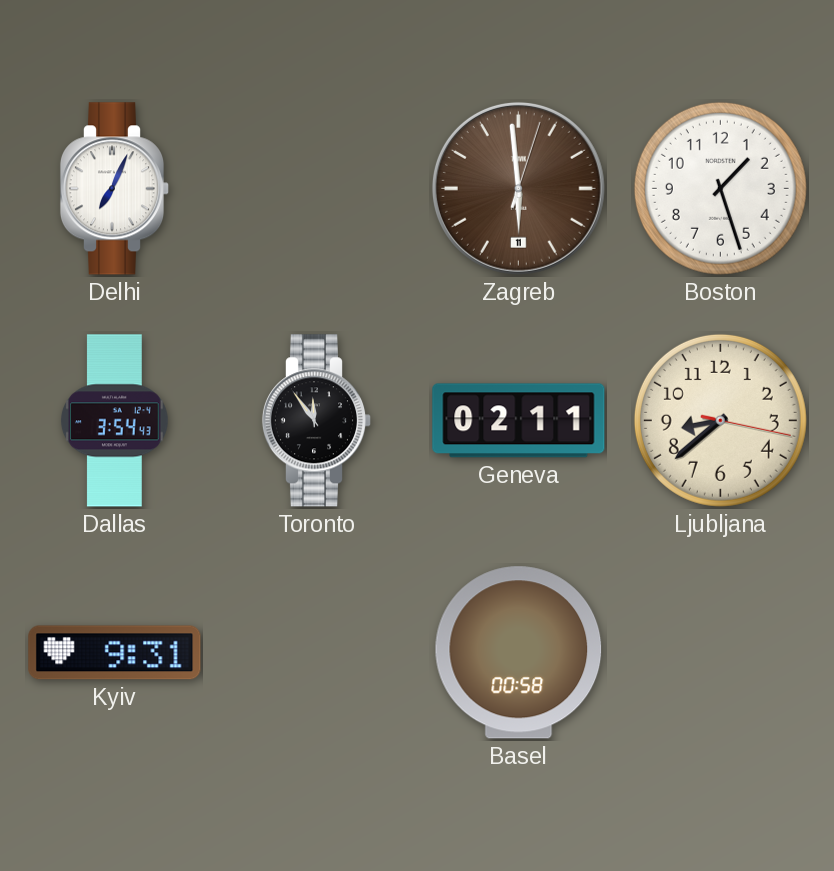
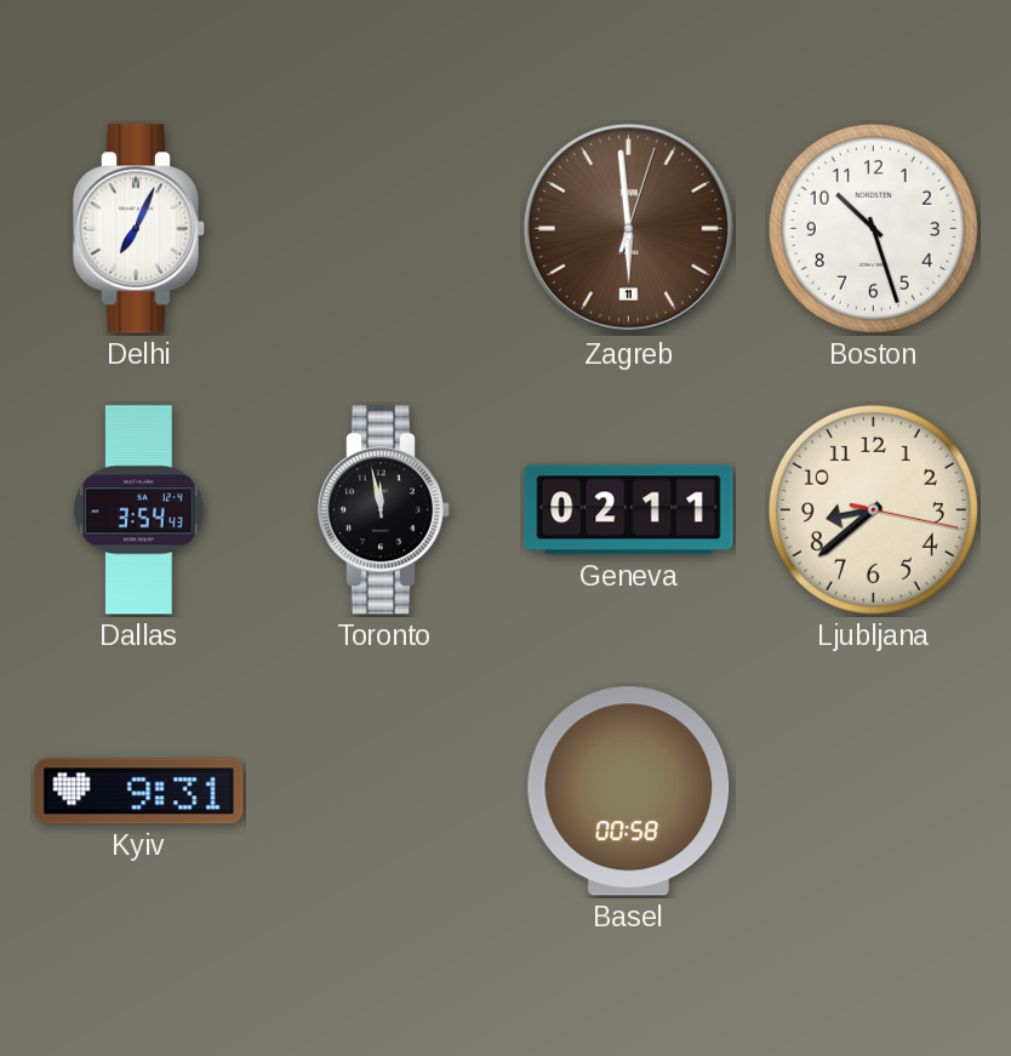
Boston: 1:27 -> 10:27
Toronto: 11:54 -> 11:58
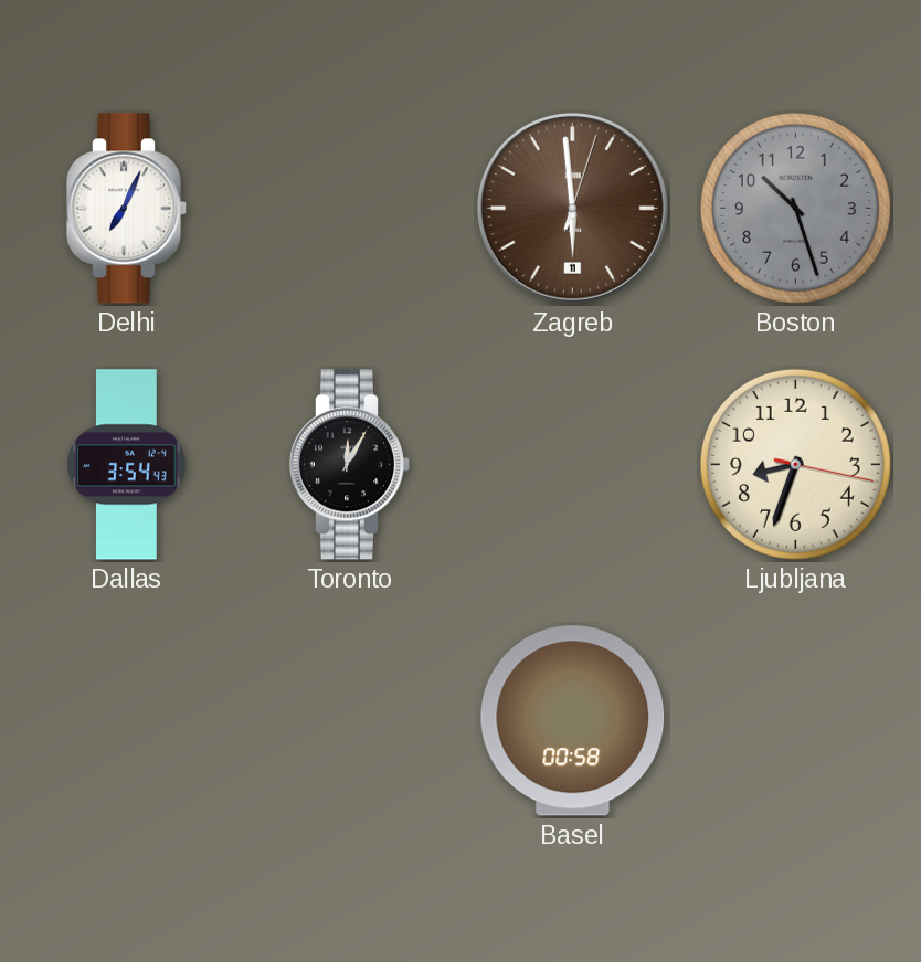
Boston dial: white -> grey
Toronto: 11:58 -> 12:05
Geneva: 02:11 -> none
Ljubljana: 8:38 -> 8:33
Kyiv: 9:31 -> none
